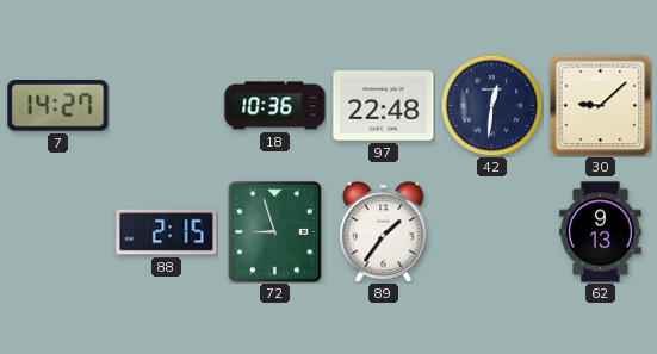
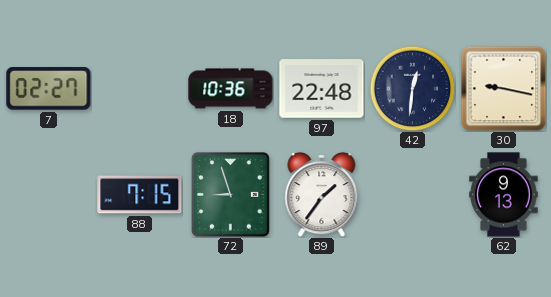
7: 14:27 -> 02:27
30: 9:08 -> 9:17
88: 2:15 -> 7:15
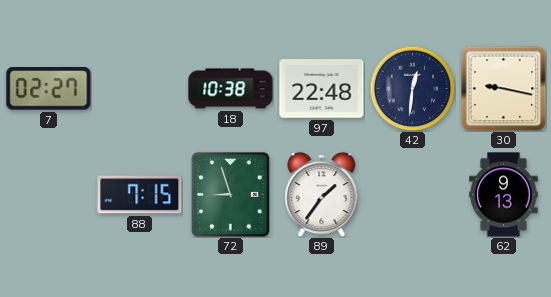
18: 10:36 -> 10:38
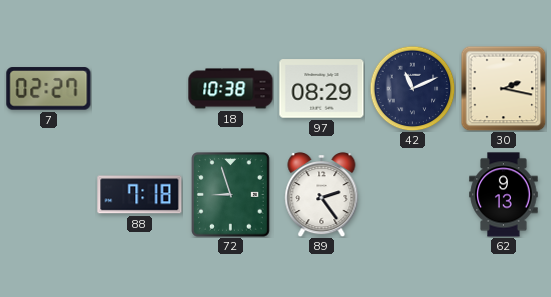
97: 22:48 -> 08:29
42: 12:31 -> 11:11
30: 9:17 -> 2:17
88: 7:15 -> 7:18
89: 1:36 -> 2:24
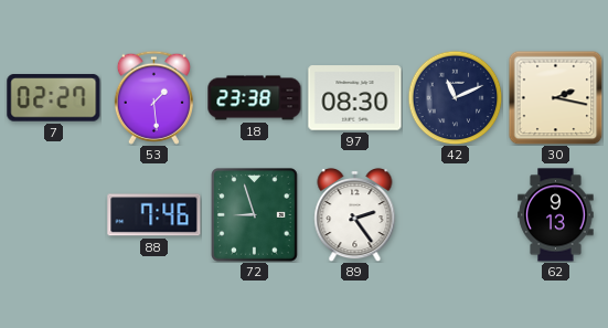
53: none -> 1:29
18: 10:38 -> 23:38
97: 08:29 -> 08:30
88: 7:18 -> 7:46
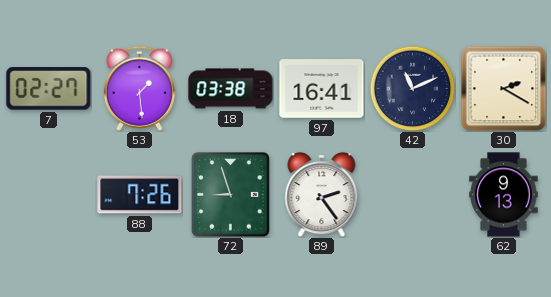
18: 23:38 -> 03:38
97: 08:30 -> 16:41
30: 2:17 -> 2:20
88: 7:46 -> 7:26
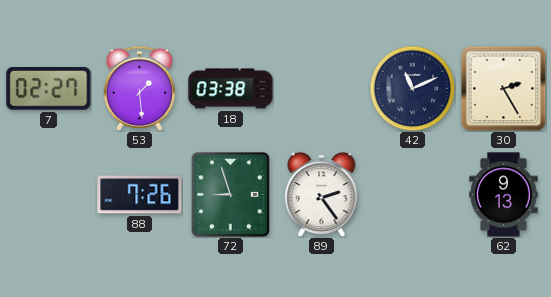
97: 16:41 -> none
30: 2:20 -> 2:25
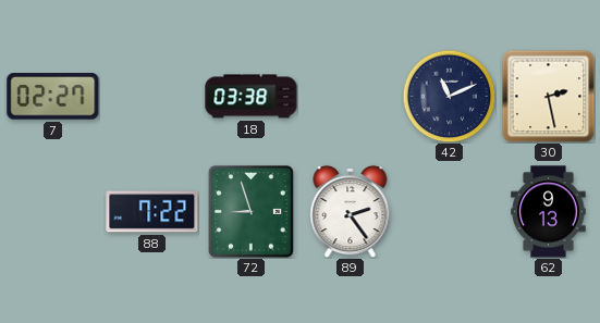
53: 1:29 -> none
30: 2:25 -> 2:28
88: 7:26 -> 7:22
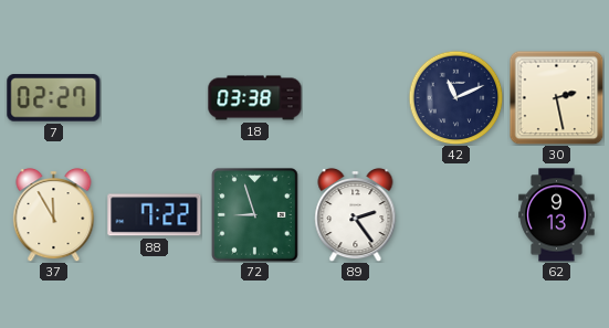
37: none -> 11:55
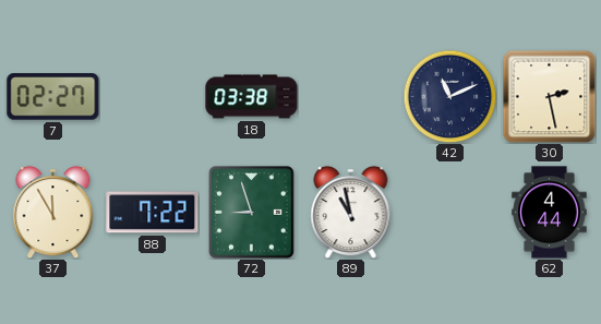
89: 2:24 -> 10:58
62: 9:13 -> 4:44
